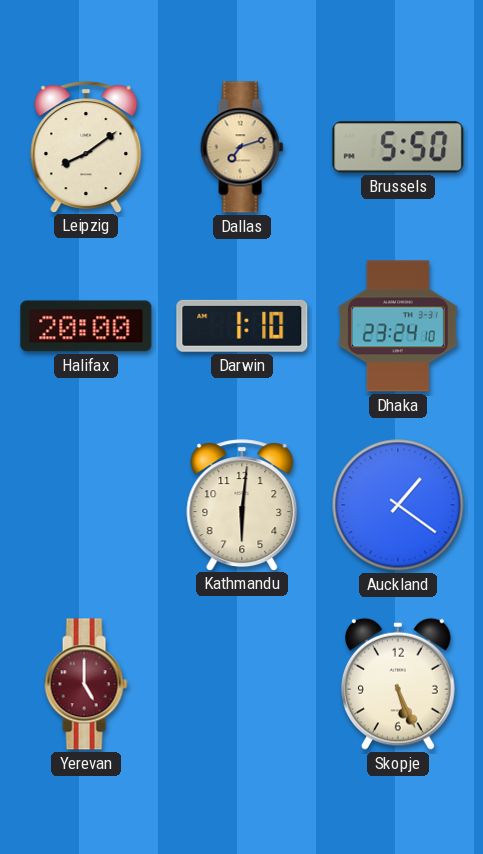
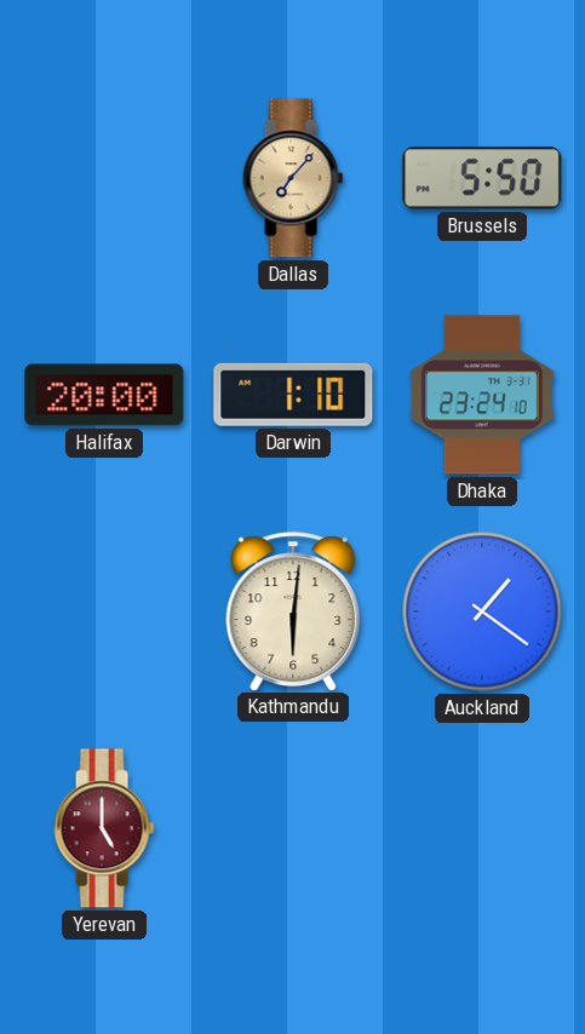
Leipzig: 8:09 -> none
Dallas: 7:12 -> 7:07
Skopje: 5:26 -> none
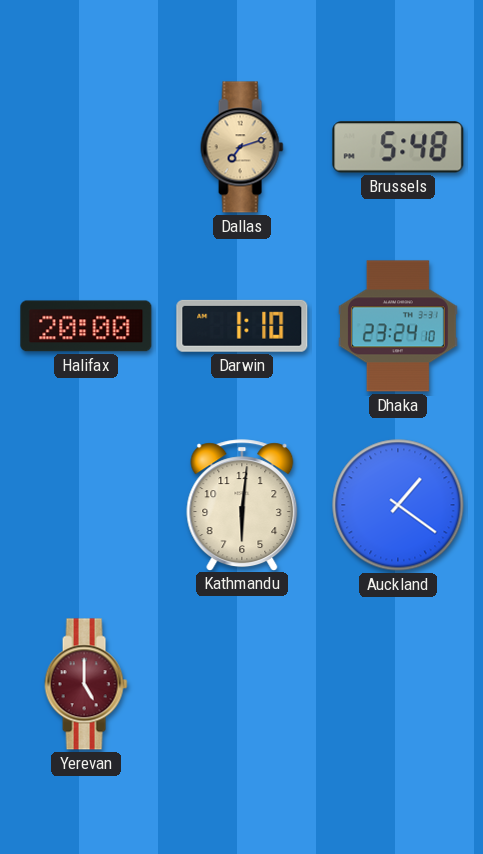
Dallas: 7:07 -> 7:12
Brussels: 5:50 -> 5:48
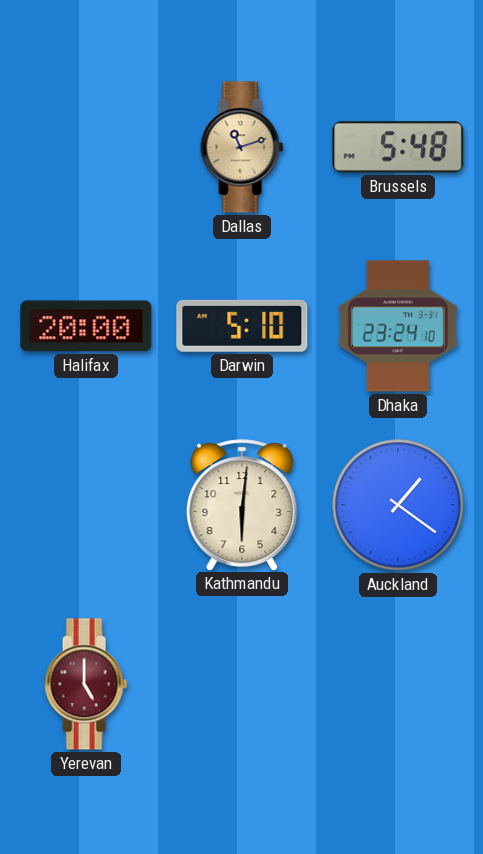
Dallas: 7:12 -> 11:12
Darwin: 1:10 -> 5:10
